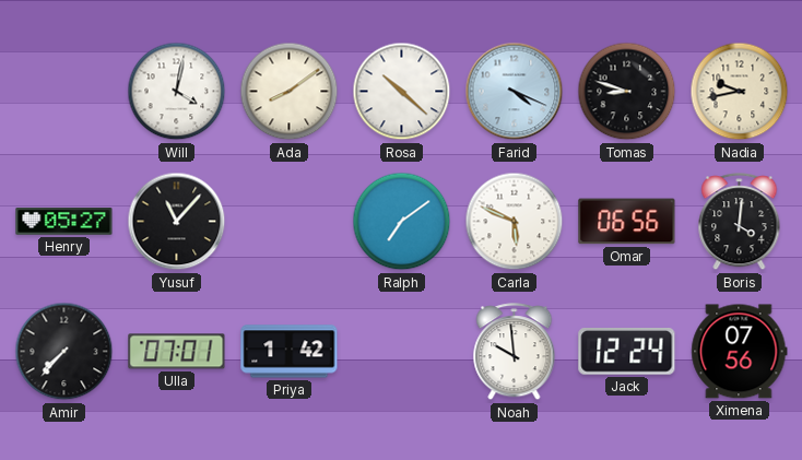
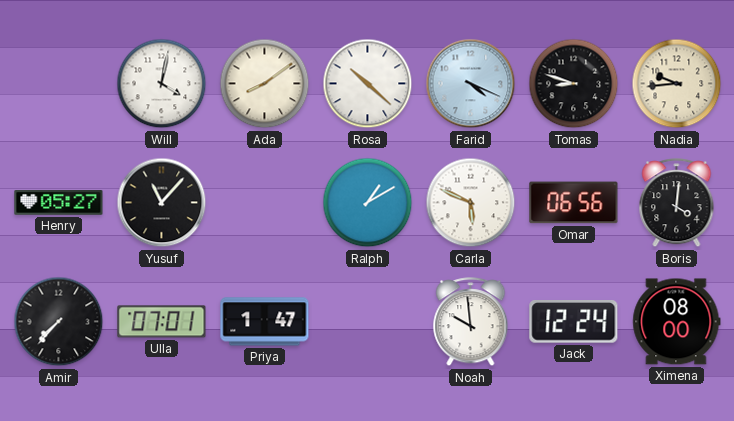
Nadia: 9:43 -> 9:44
Ralph: 7:09 -> 1:10
Priya: 1:42 -> 1:47
Ximena: 07:56 -> 08:00
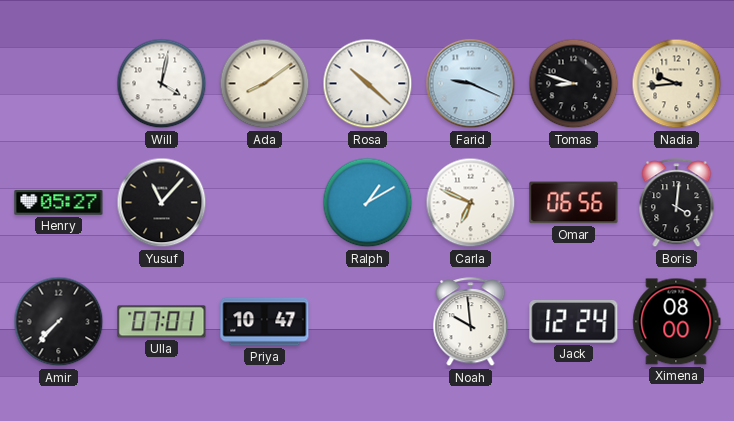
Farid: 4:19 -> 9:19
Carla: 5:49 -> 6:49
Priya: 1:47 -> 10:47
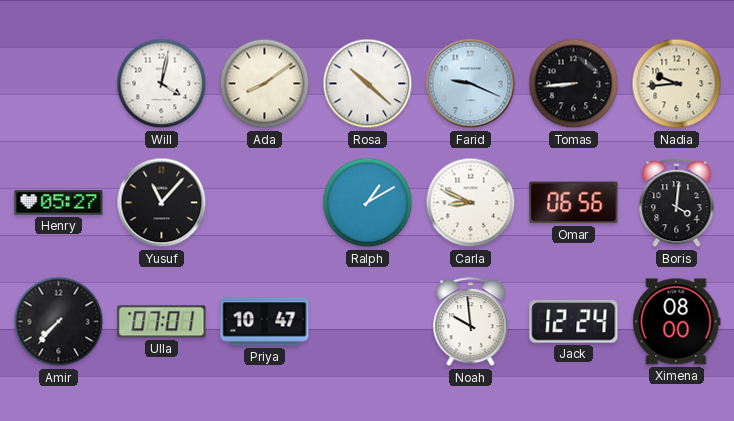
Tomas: 8:48 -> 8:44
Carla: 6:49 -> 8:49
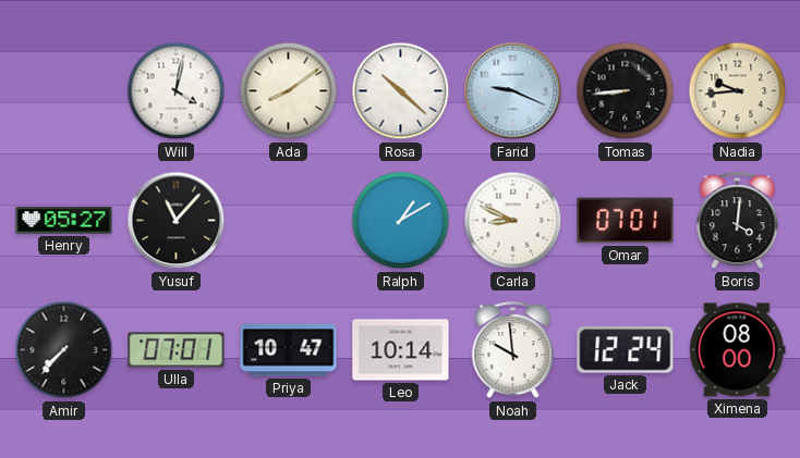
Omar: 06:56 -> 07:01
Leo: none -> 10:14
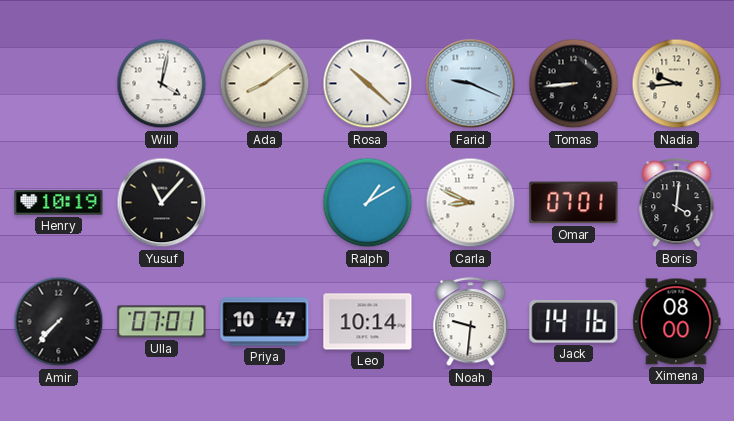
Henry: 05:27 -> 10:19
Noah: 9:59 -> 9:31
Jack: 12:24 -> 14:16
